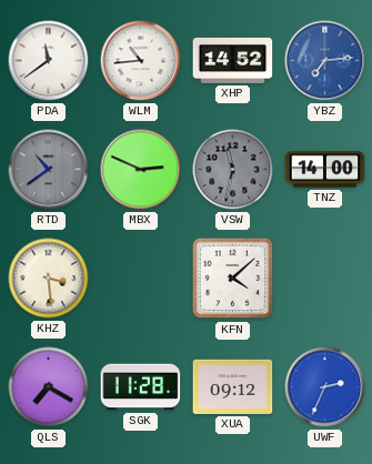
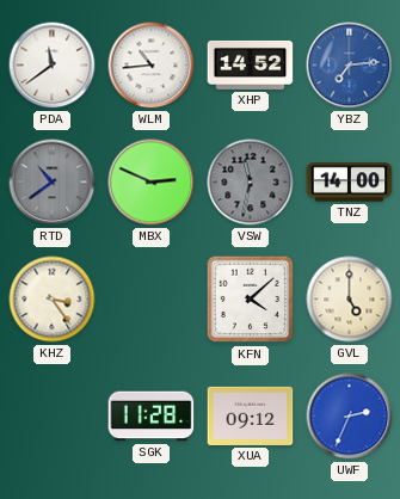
KHZ: 3:29 -> 3:24
GVL: none -> 5:00
QLS: 7:20 -> none
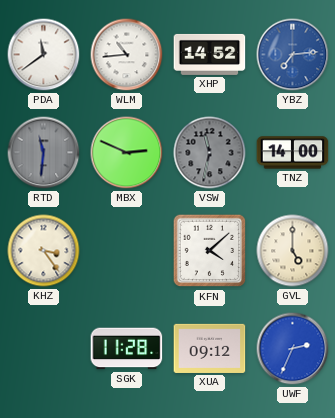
RTD: 10:39 -> 11:31
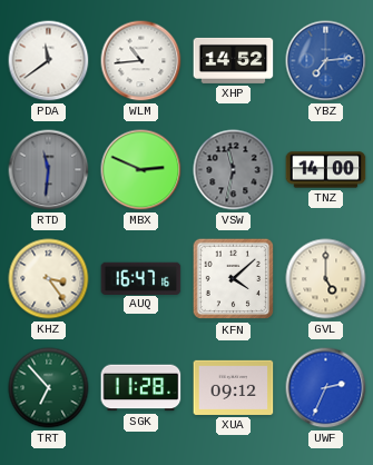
AUQ: none -> 16:47
TRT: none -> 6:53
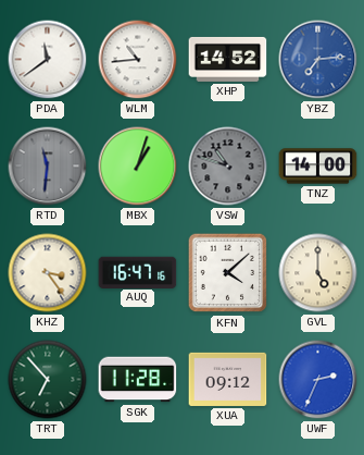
MBX: 2:49 -> 1:03
VSW: 11:32 -> 10:48
